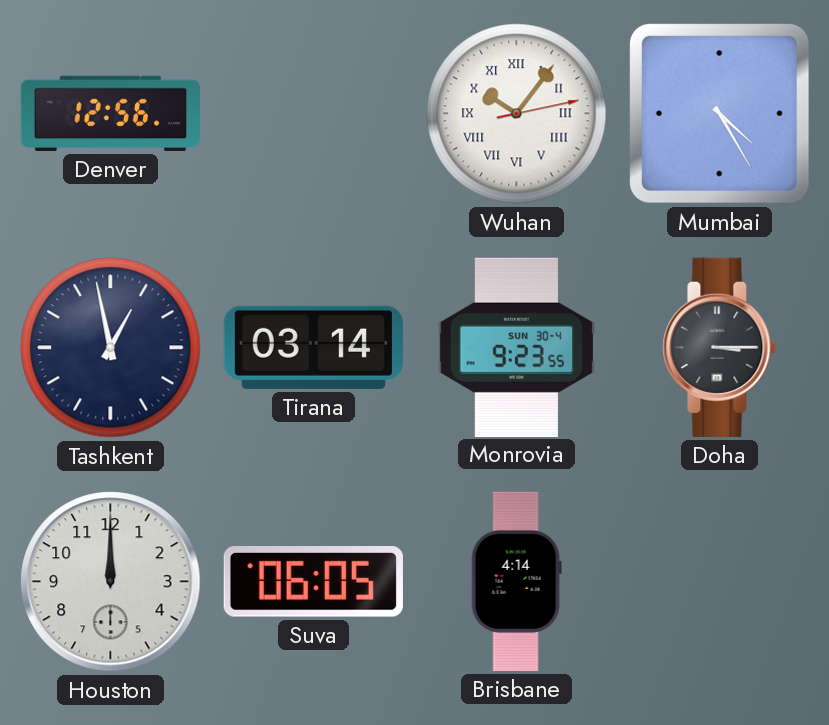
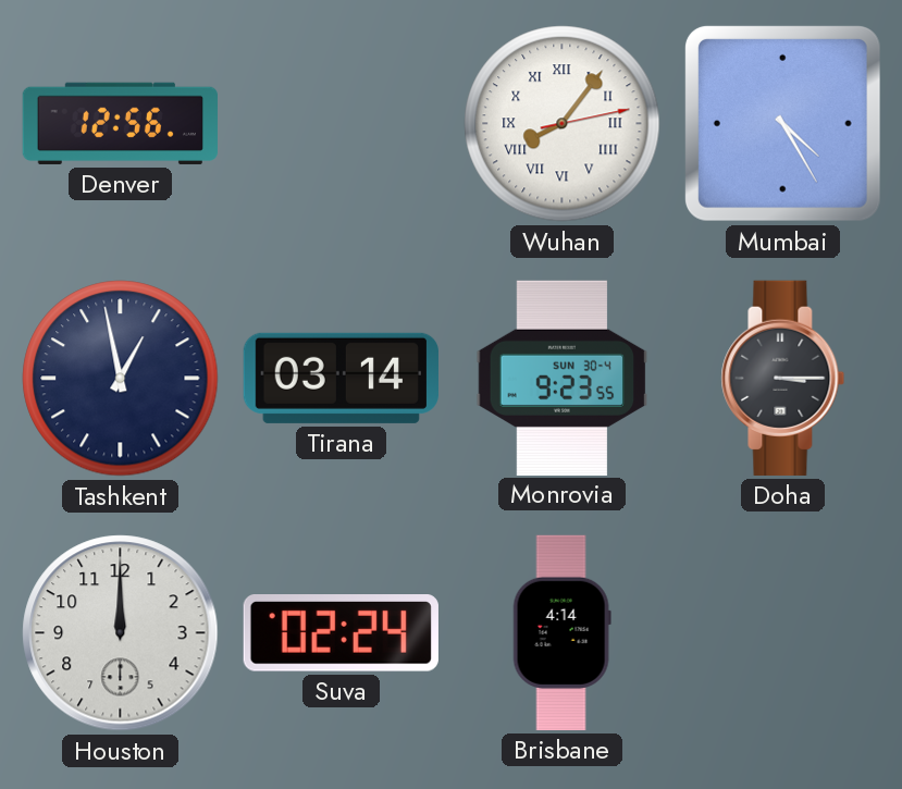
Wuhan: 10:06 -> 8:06
Suva: 06:05 -> 02:24
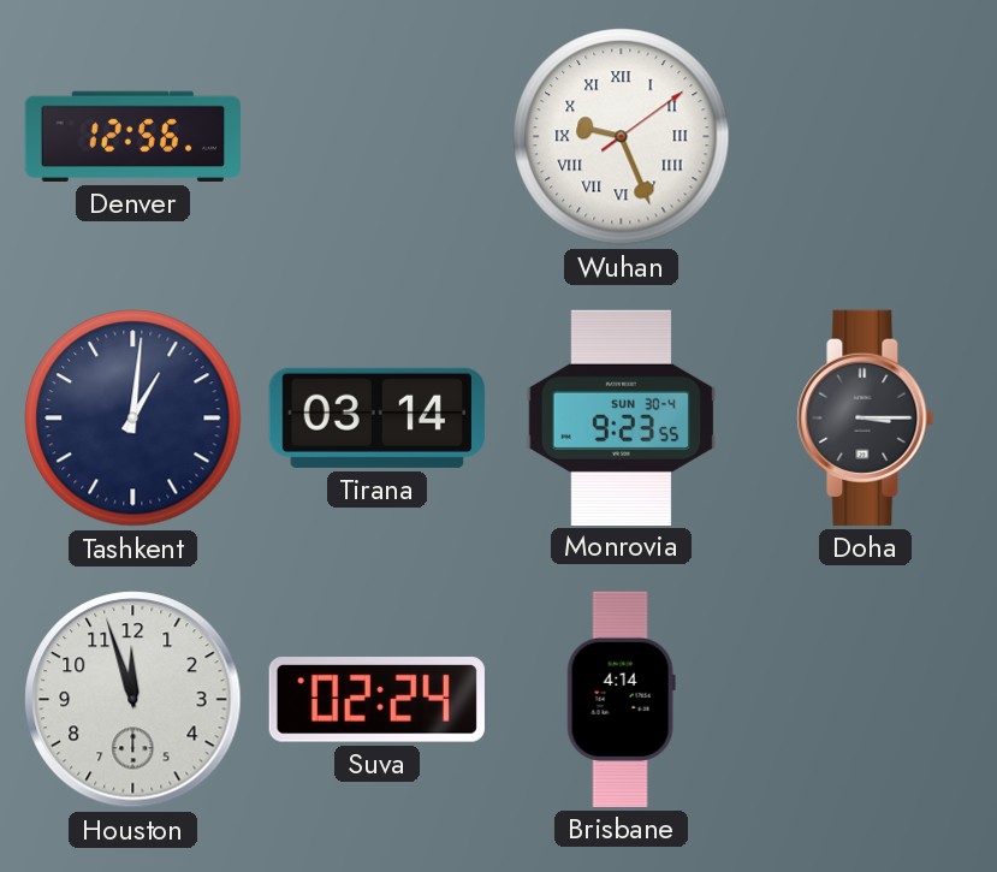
Wuhan: 8:06 -> 9:26
Mumbai: 4:25 -> none
Tashkent: 12:58 -> 1:01
Houston: 12:00 -> 11:57
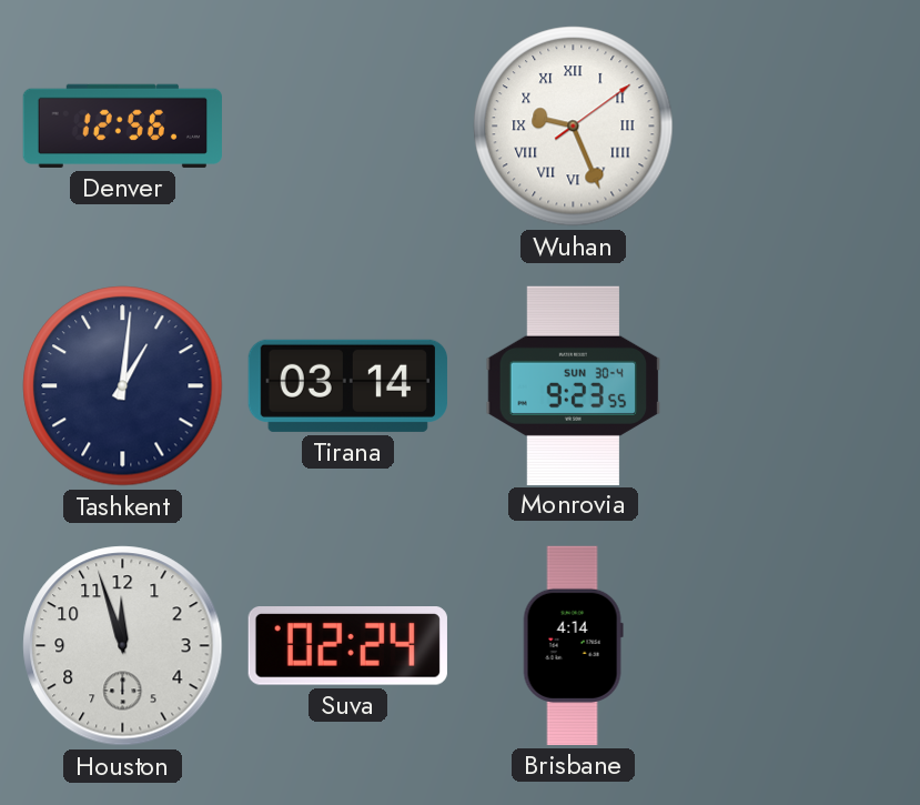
Doha: 3:15 -> none
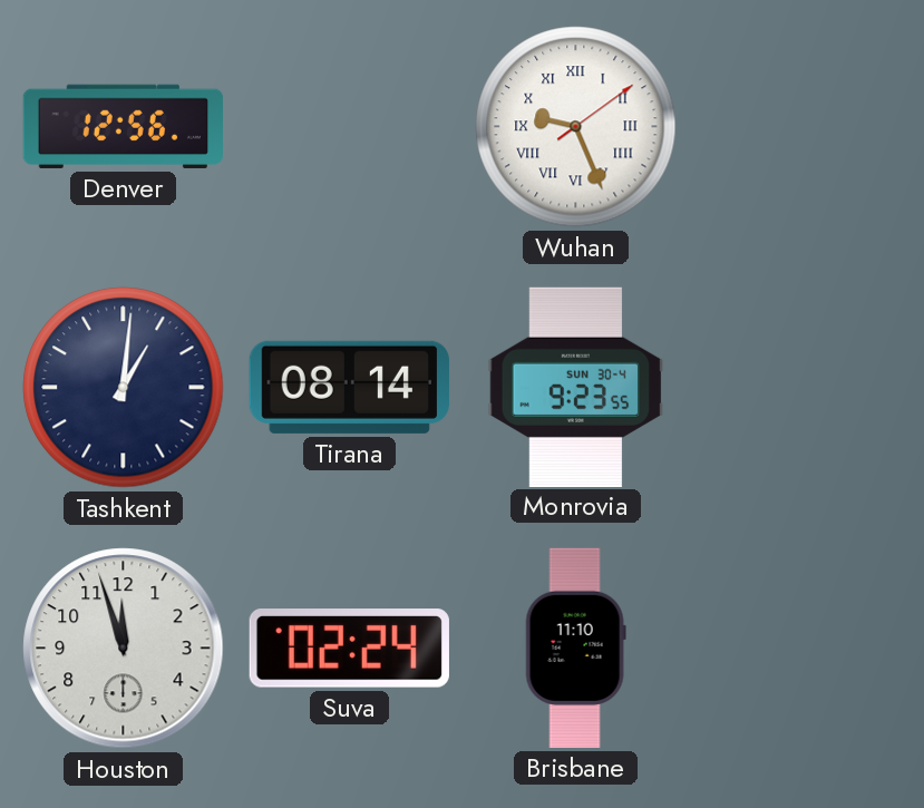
Tirana: 03:14 -> 08:14
Brisbane: 4:14 -> 11:10
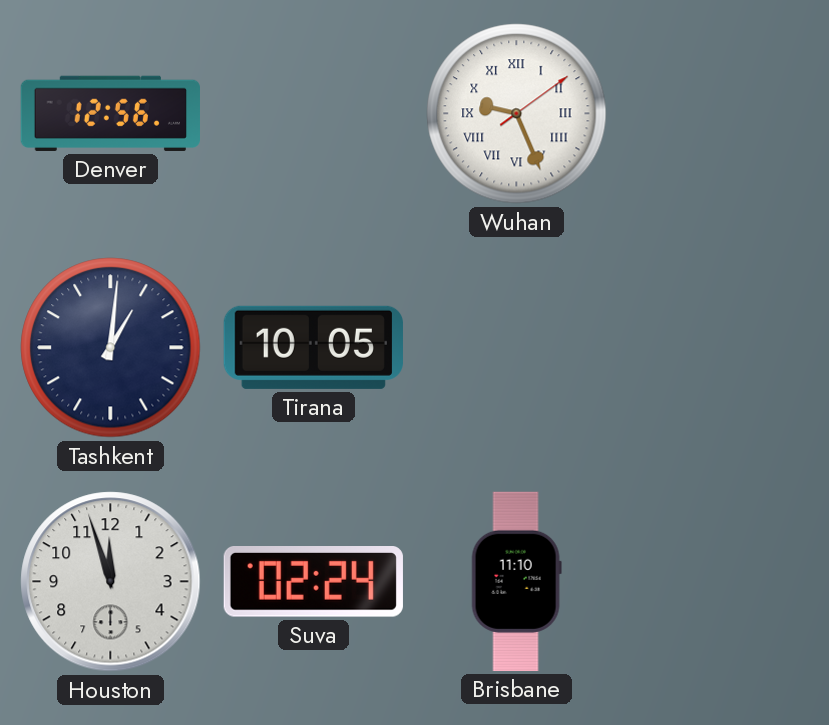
Tirana: 08:14 -> 10:05
Monrovia: 9:23 -> none
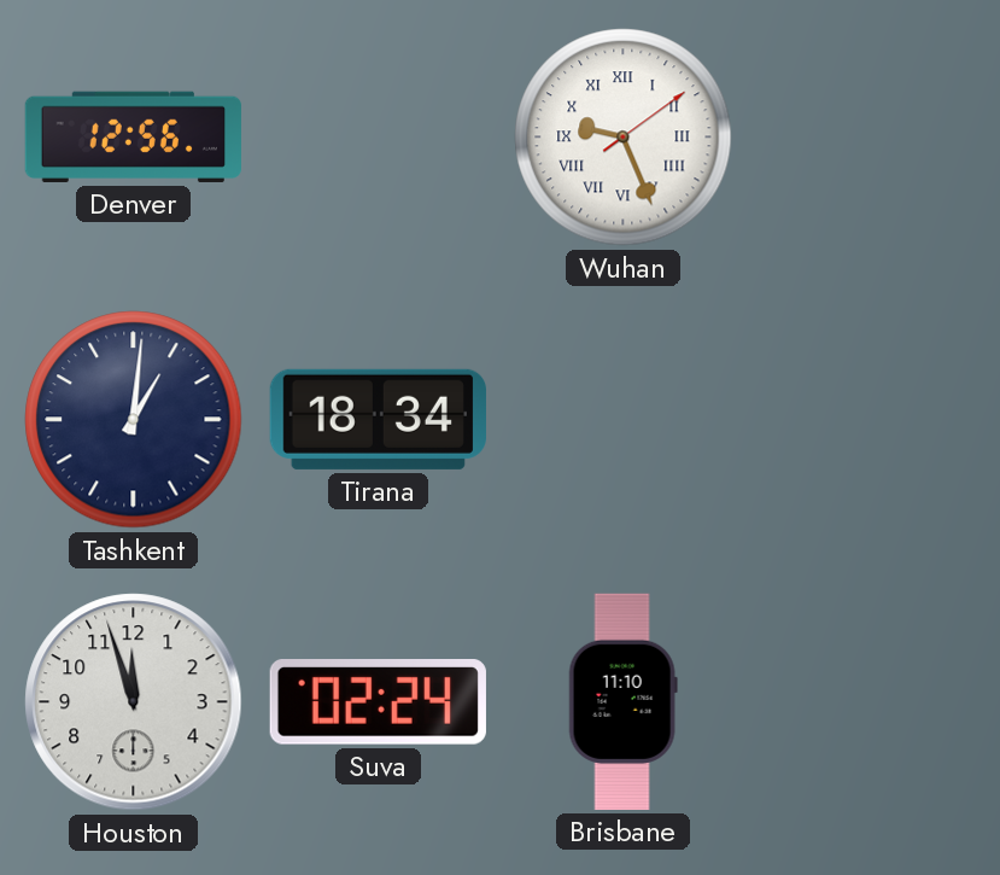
Tirana: 10:05 -> 18:34
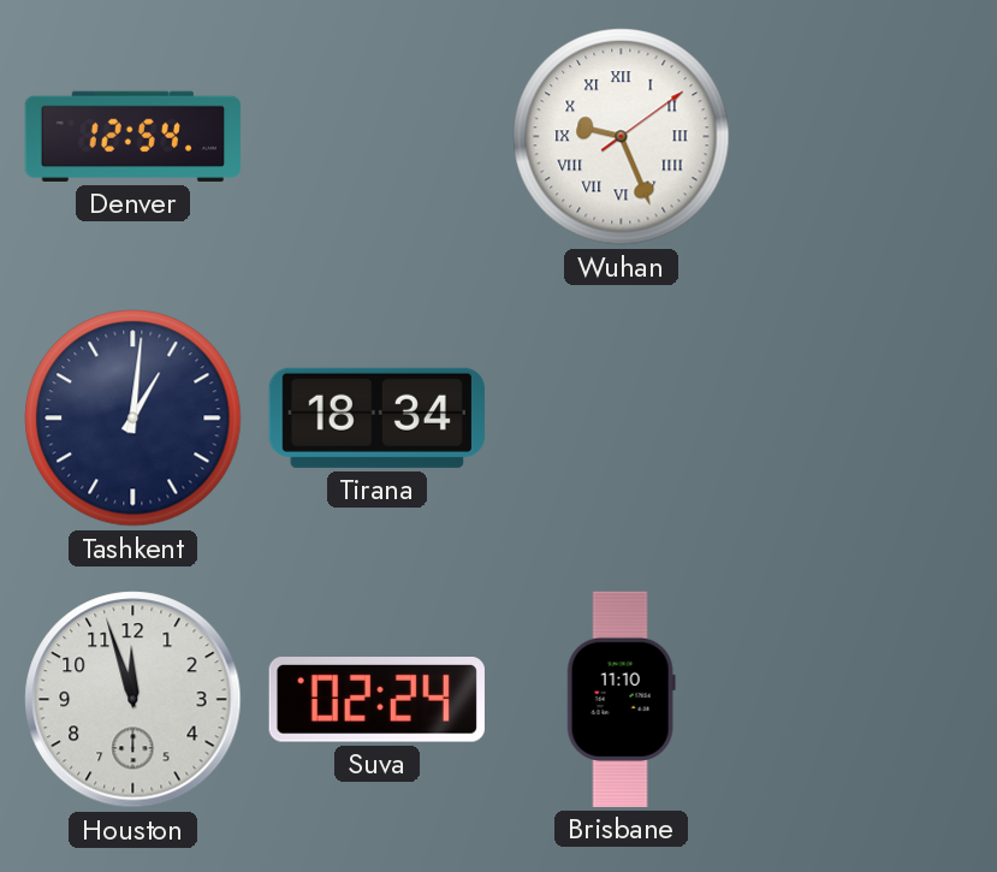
Denver: 12:56 -> 12:54
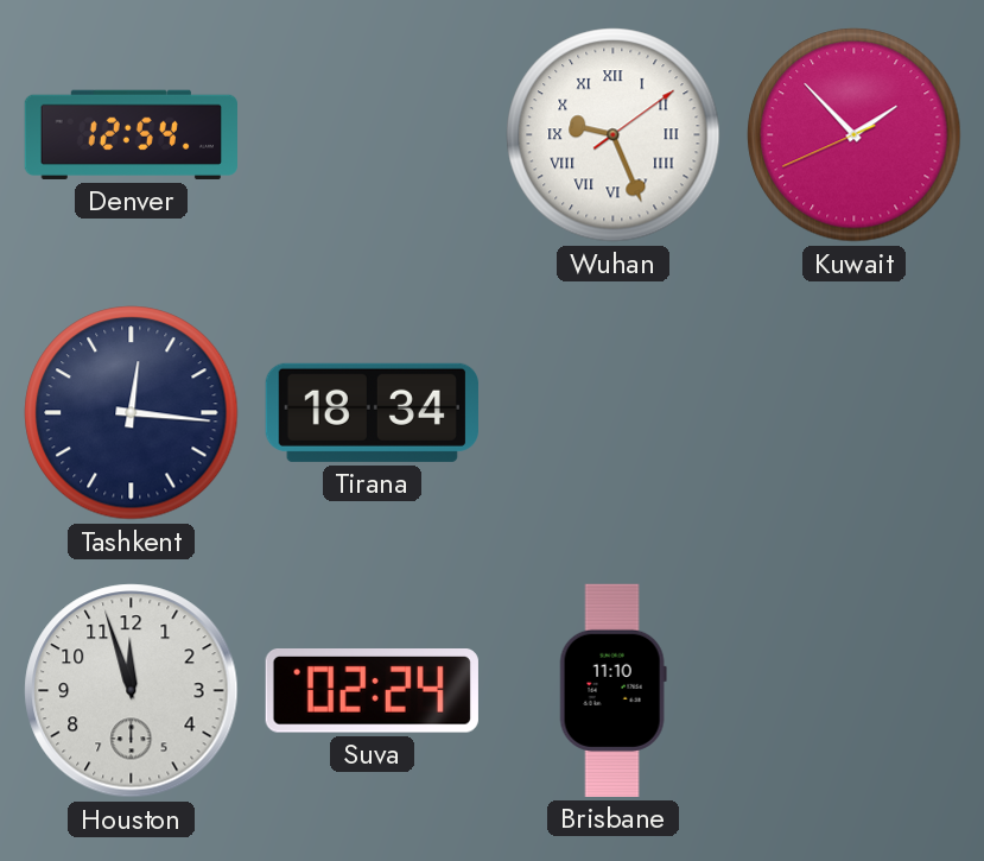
Kuwait: none -> 1:52
Tashkent: 1:01 -> 12:16
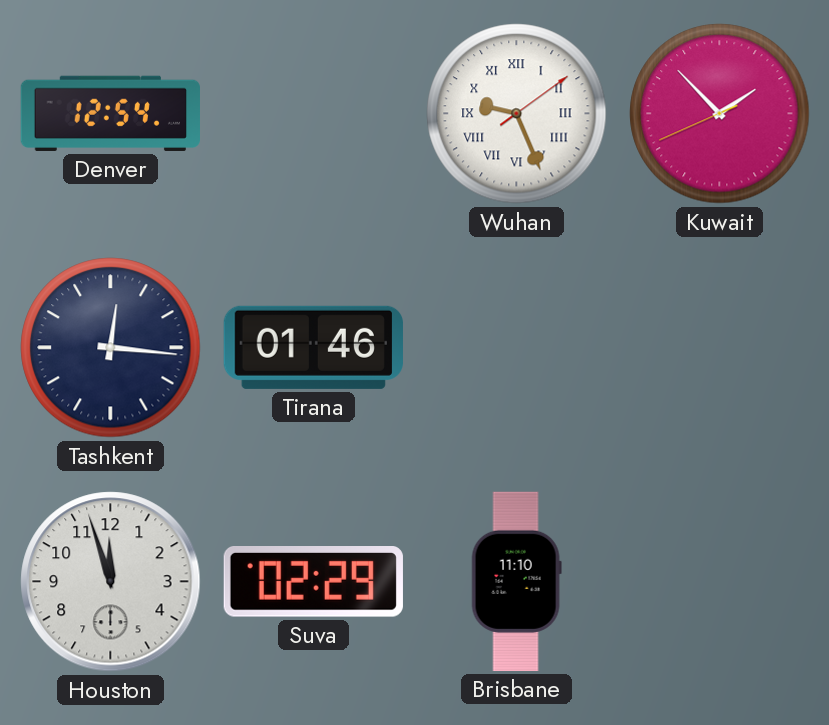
Tirana: 18:34 -> 01:46
Suva: 02:24 -> 02:29
